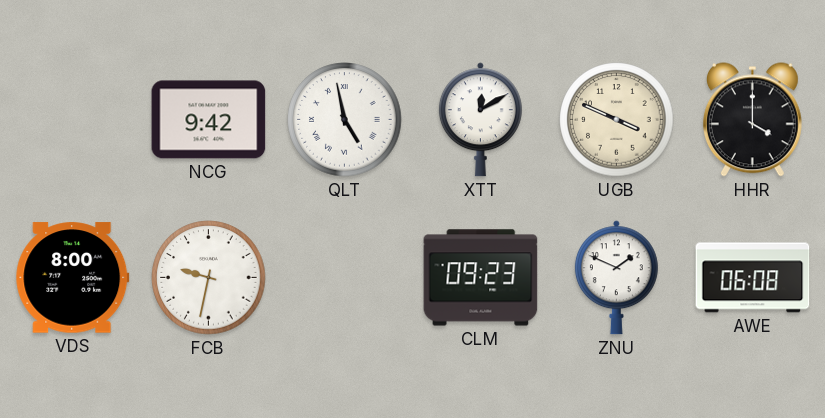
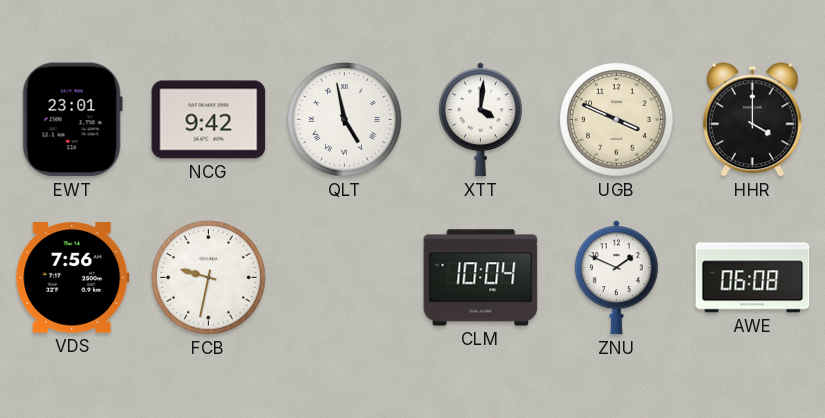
EWT: none -> 23:01
XTT: 12:10 -> 4:01
VDS: 8:00 -> 7:56
CLM: 09:23 -> 10:04
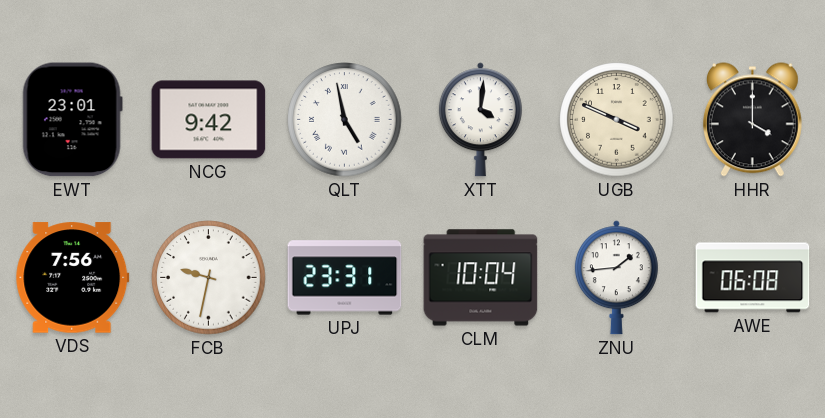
UPJ: none -> 23:31
ZNU: 1:49 -> 1:44
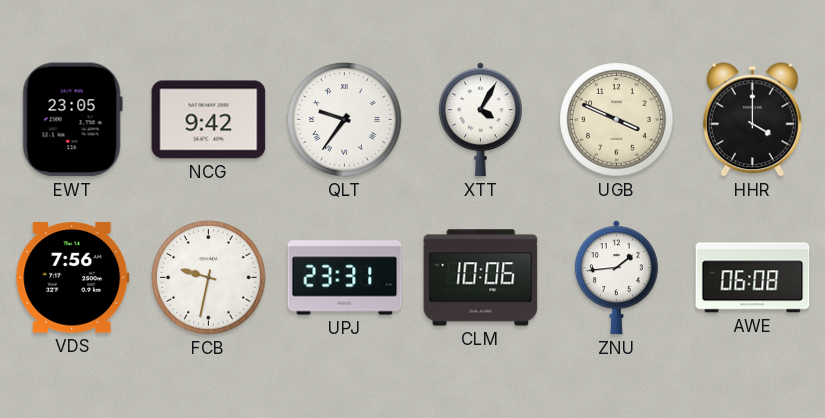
EWT: 23:01 -> 23:05
QLT: 4:58 -> 9:36
XTT: 4:01 -> 4:05
CLM: 10:04 -> 10:06
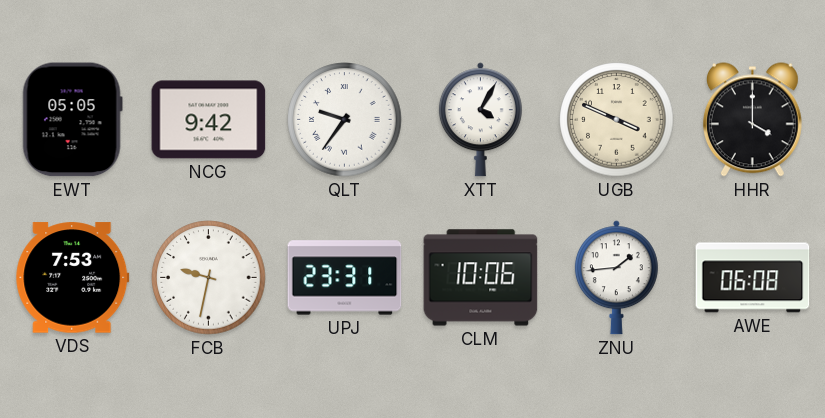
EWT: 23:05 -> 05:05
VDS: 7:56 -> 7:53
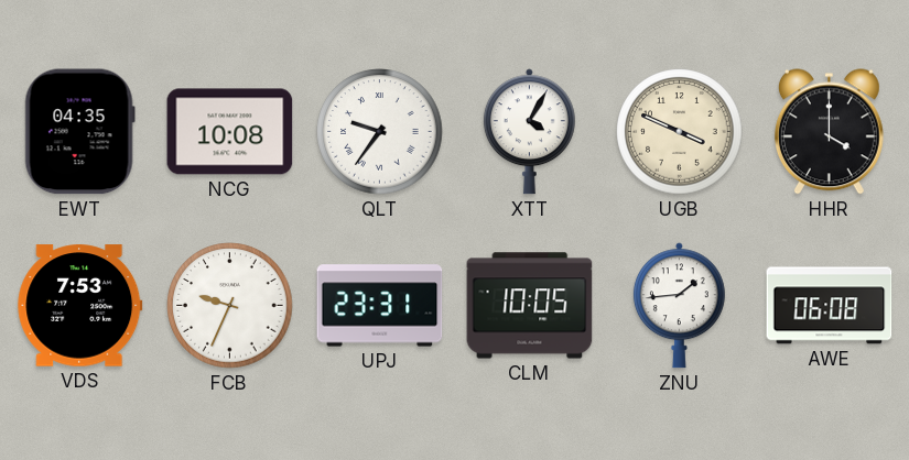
EWT: 05:05 -> 04:35
NCG: 9:42 -> 10:08
FCB: 9:32 -> 9:34
CLM: 10:06 -> 10:05
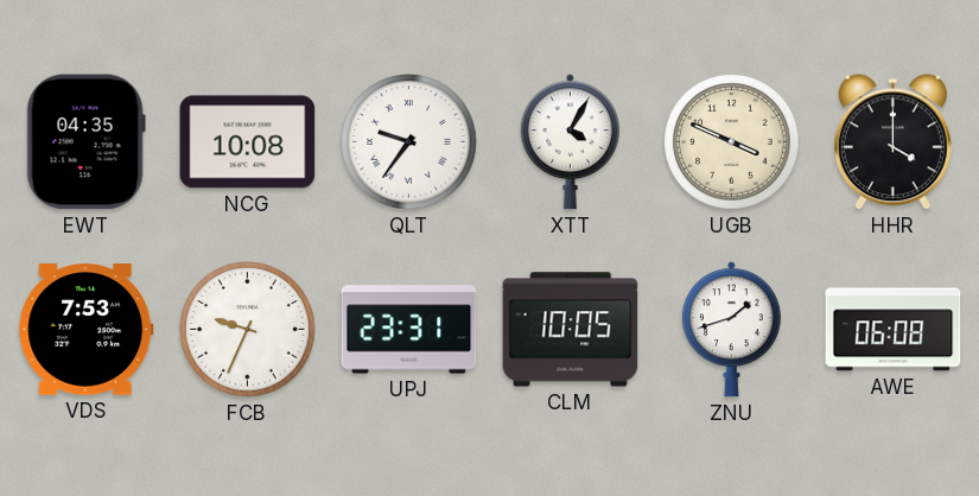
ZNU: 1:44 -> 1:42
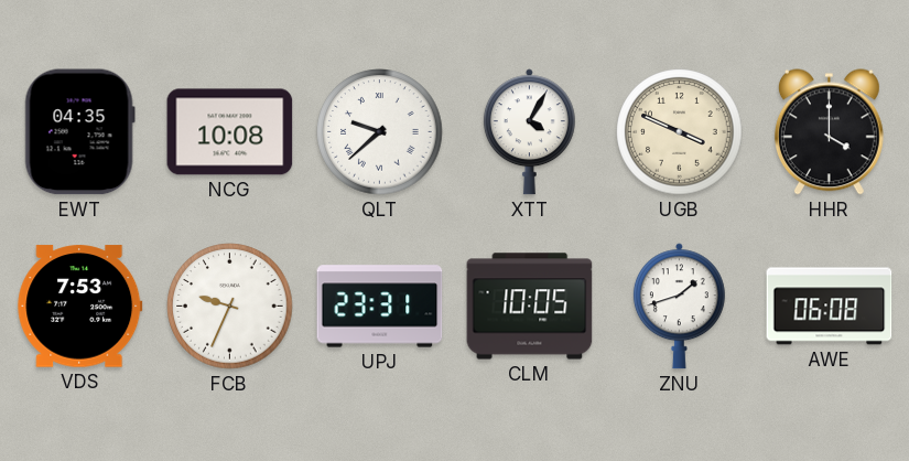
QLT: 9:36 -> 9:38
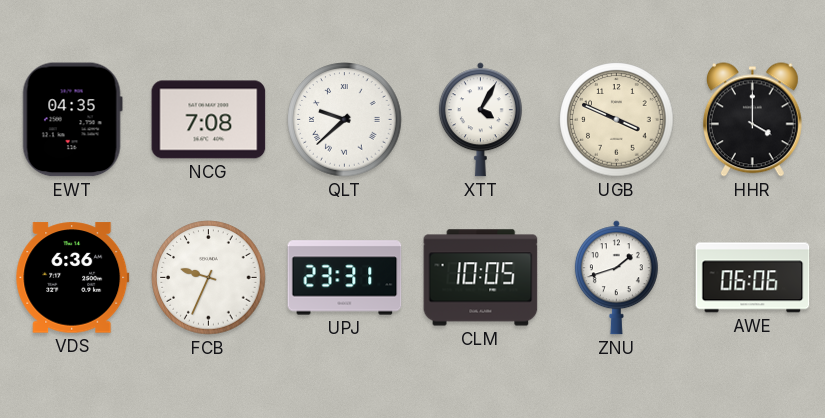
NCG: 10:08 -> 7:08
VDS: 7:53 -> 6:36
AWE: 06:08 -> 06:06
